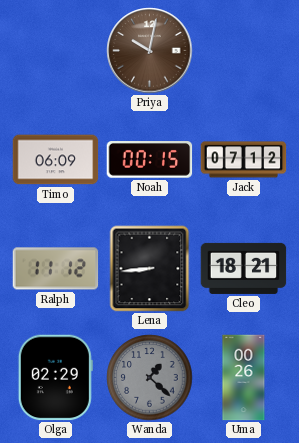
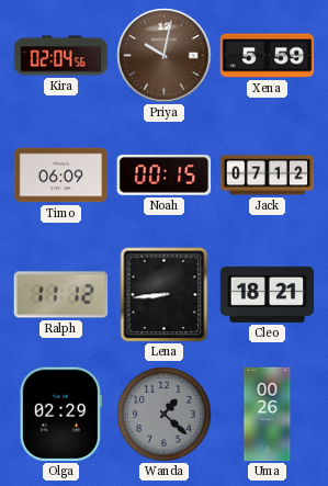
Kira: none -> 02:04
Xena: none -> 5:59
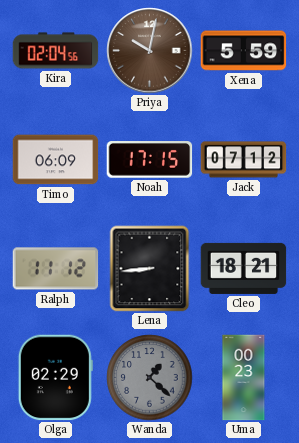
Noah: 00:15 -> 17:15
Uma: 00:26 -> 00:23
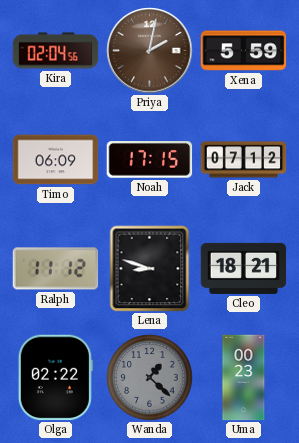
Priya: 10:02 -> 2:02
Lena: 8:44 -> 8:48
Olga: 02:29 -> 02:22
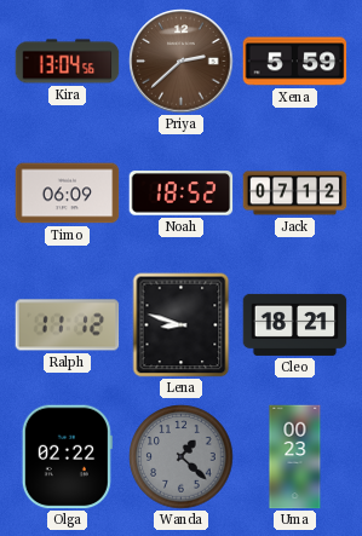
Kira: 02:04 -> 13:04
Priya: 2:02 -> 2:38
Noah: 17:15 -> 18:52
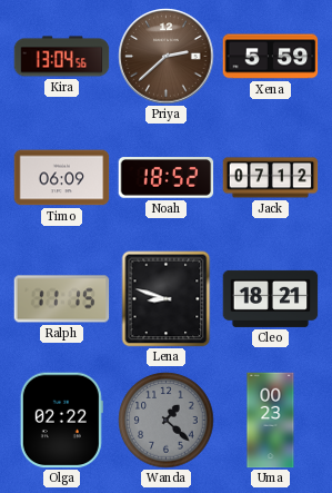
Ralph: 11:12 -> 11:15
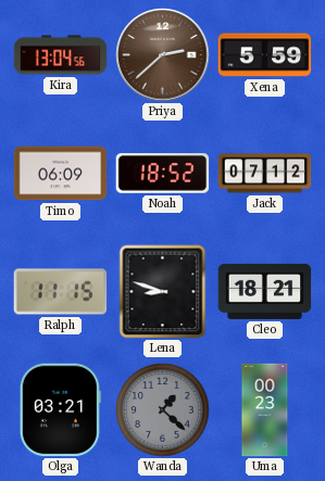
Olga: 02:22 -> 03:21
